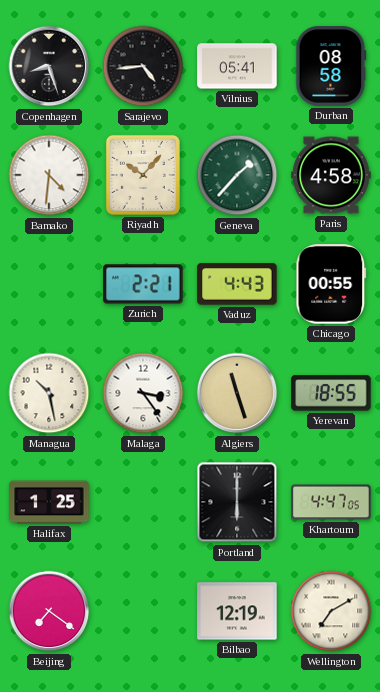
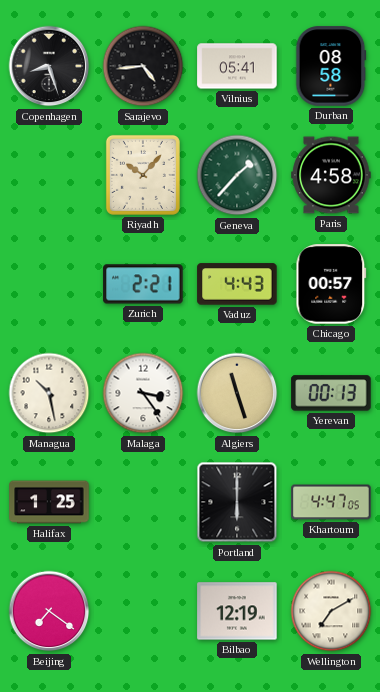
Bamako: 4:31 -> none
Chicago: 00:55 -> 00:57
Yerevan: 18:55 -> 00:13
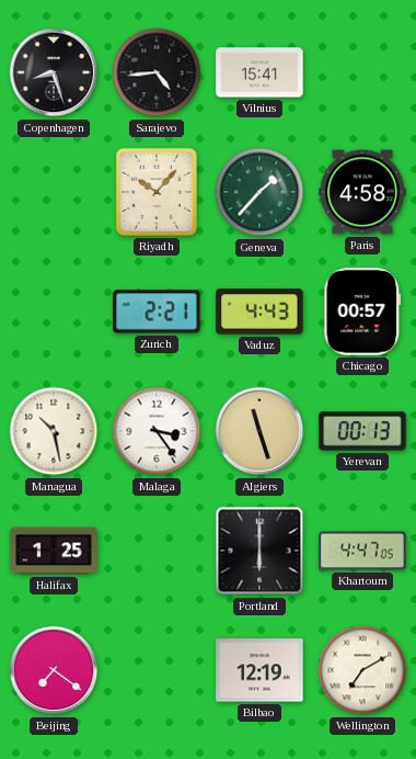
Vilnius: 05:41 -> 15:41
Durban: 08:58 -> none
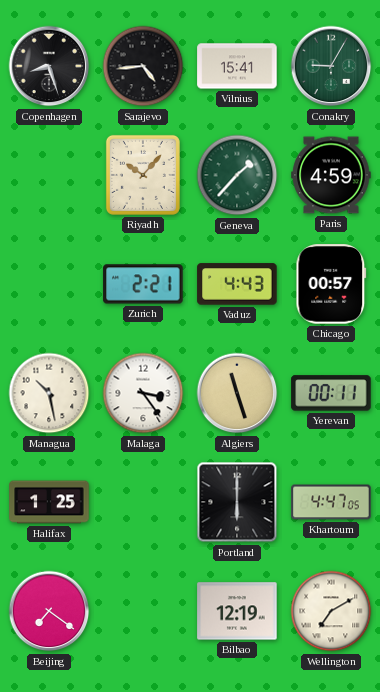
Conakry: none -> 9:05
Paris: 4:58 -> 4:59
Yerevan: 00:13 -> 00:11
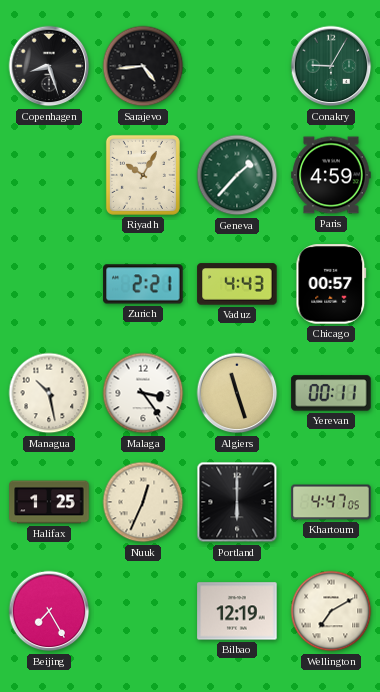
Vilnius: 15:41 -> none
Riyadh: 10:07 -> 10:05
Nuuk: none -> 12:34
Beijing: 7:21 -> 7:25
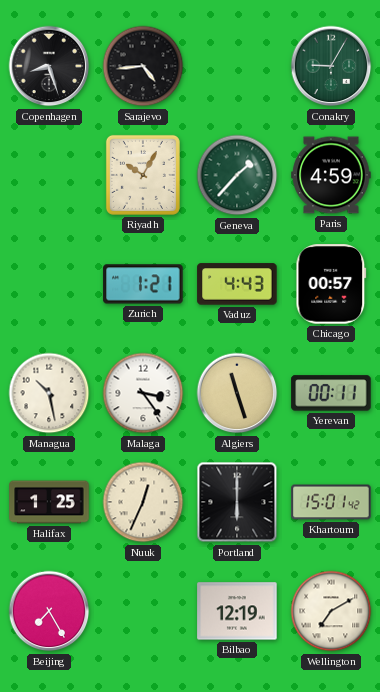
Zurich: 2:21 -> 1:21
Khartoum: 4:47 -> 15:01
